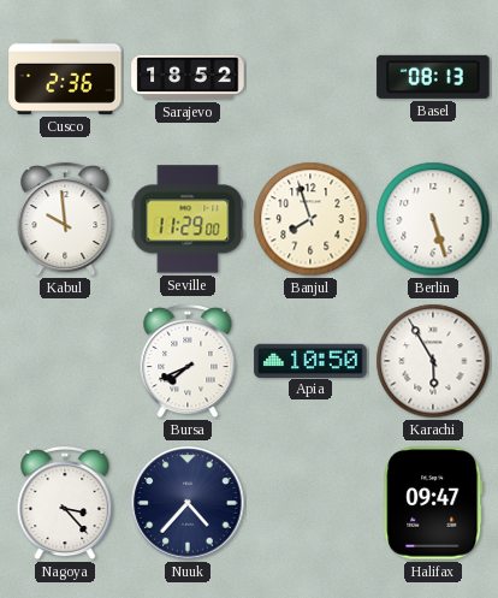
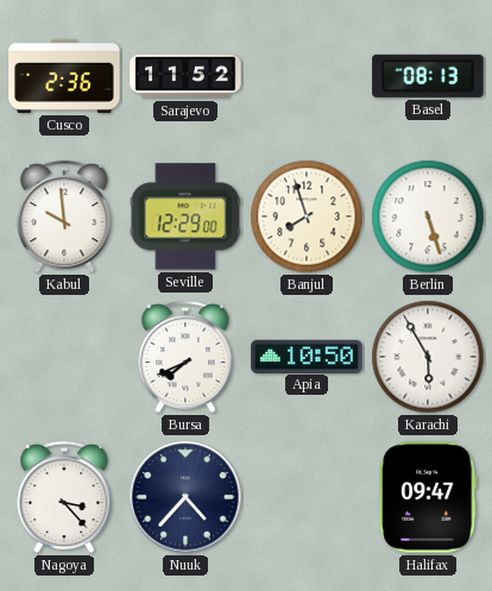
Sarajevo: 18:52 -> 11:52
Seville: 11:29 -> 12:29
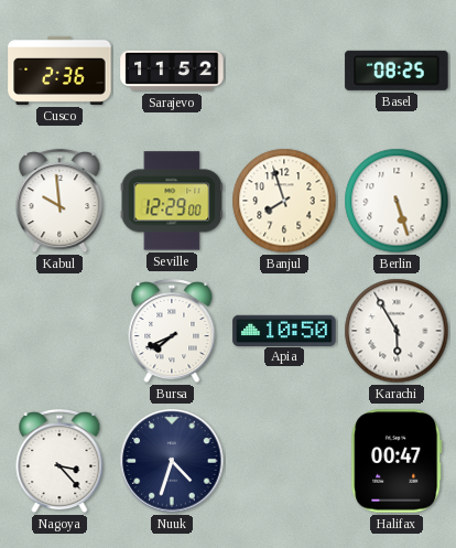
Basel: 08:13 -> 08:25
Nuuk: 4:37 -> 4:33
Halifax: 09:47 -> 00:47
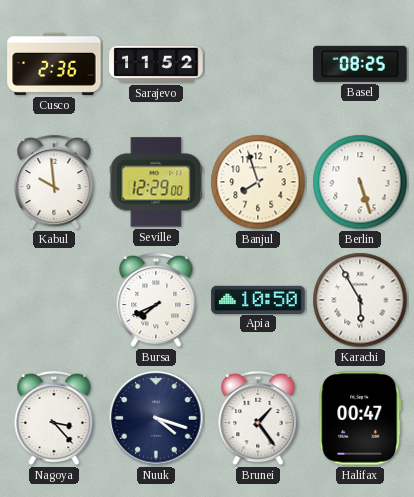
Nuuk: 4:33 -> 4:18
Brunei: none -> 1:24
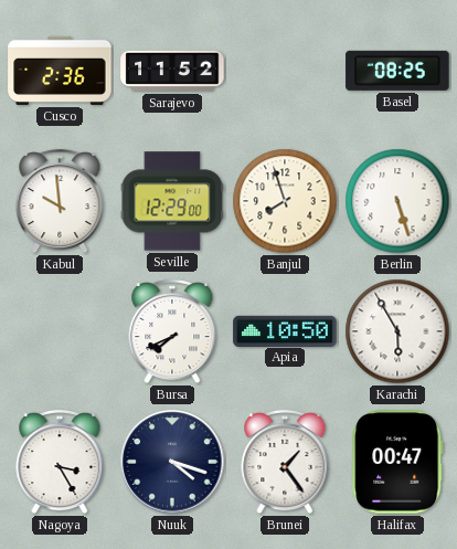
Nagoya: 3:23 -> 3:25
